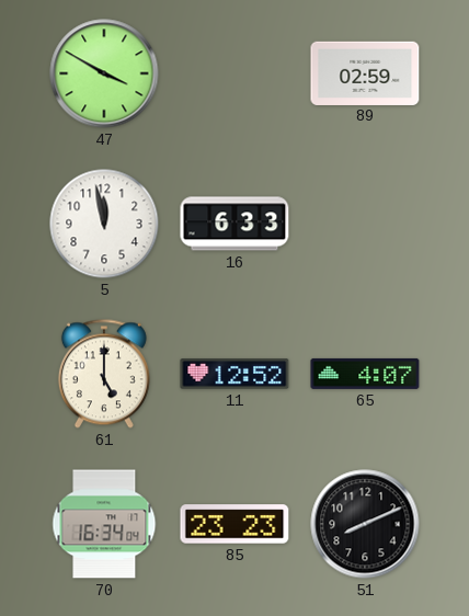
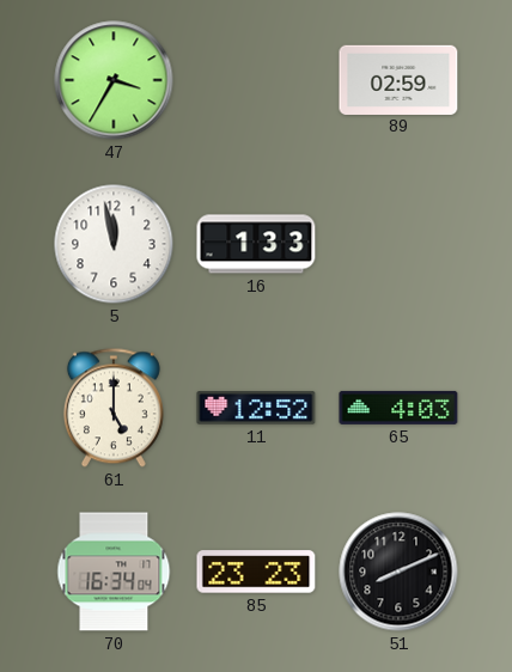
47: 3:50 -> 3:35
16: 6:33 -> 1:33
65: 4:07 -> 4:03
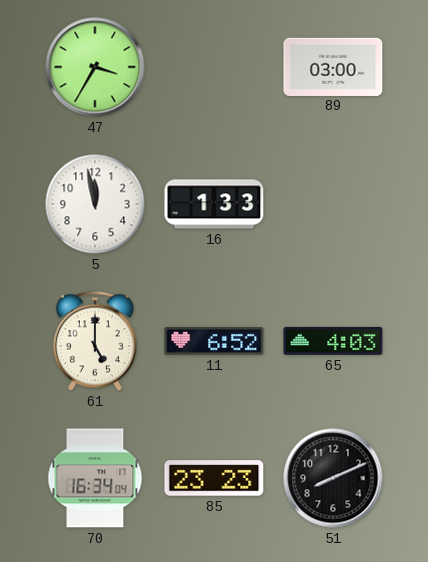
89: 02:59 -> 03:00
11: 12:52 -> 6:52
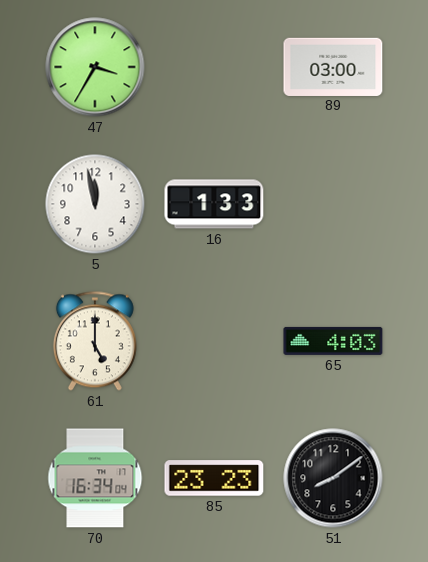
11: 6:52 -> none
51: 8:11 -> 8:09
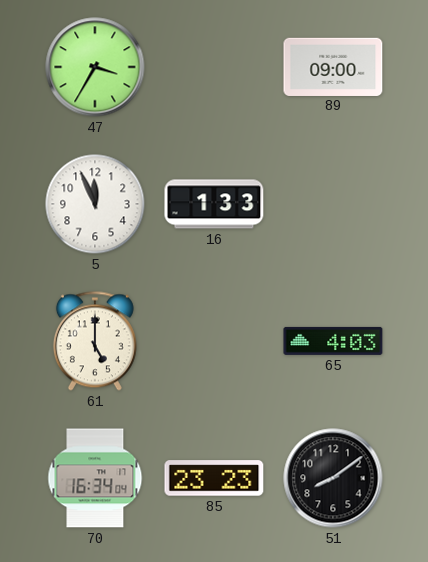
89: 03:00 -> 09:00
5: 11:58 -> 11:56
